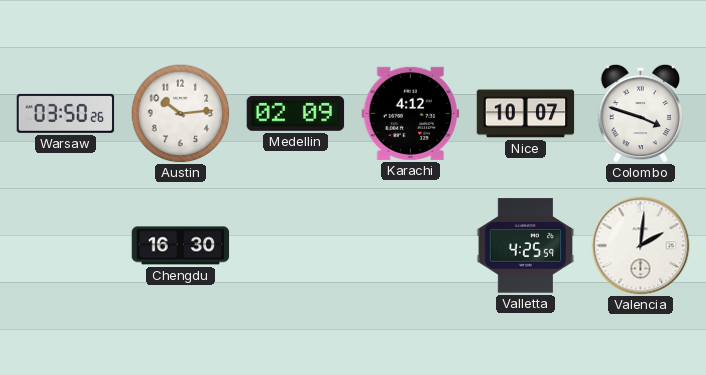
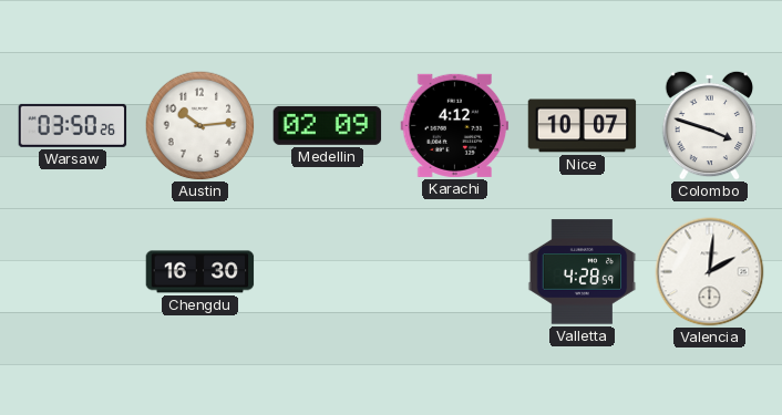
Valletta: 4:25 -> 4:28
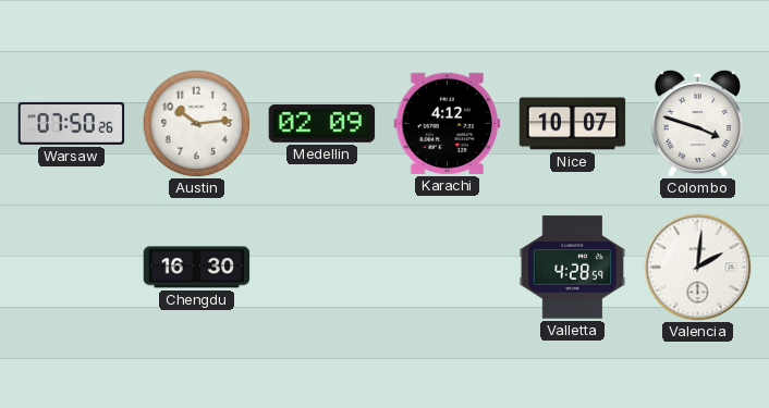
Warsaw: 03:50 -> 07:50
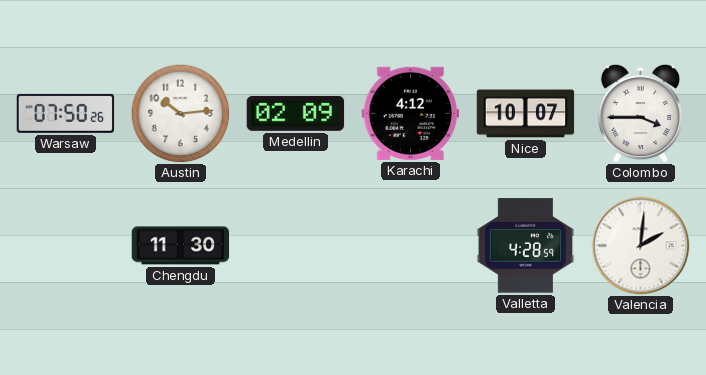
Colombo: 3:48 -> 3:45
Chengdu: 16:30 -> 11:30
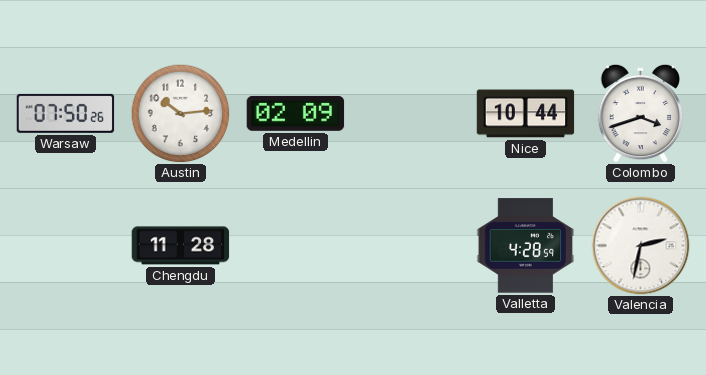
Karachi: 4:12 -> none
Nice: 10:07 -> 10:44
Colombo: 3:45 -> 3:42
Chengdu: 11:30 -> 11:28
Valencia: 2:01 -> 2:32
